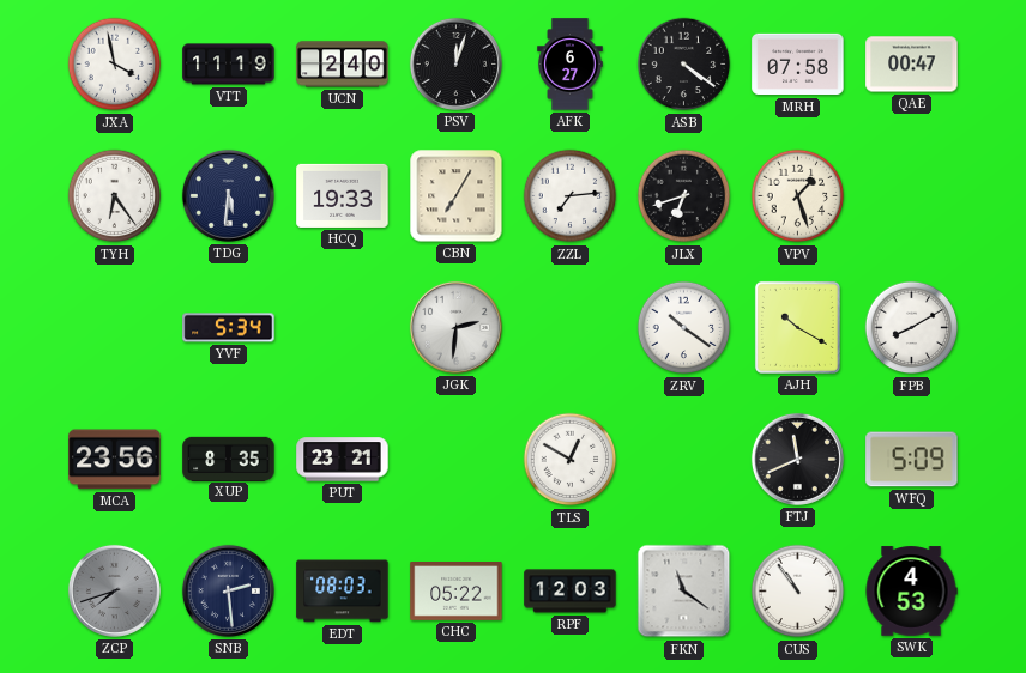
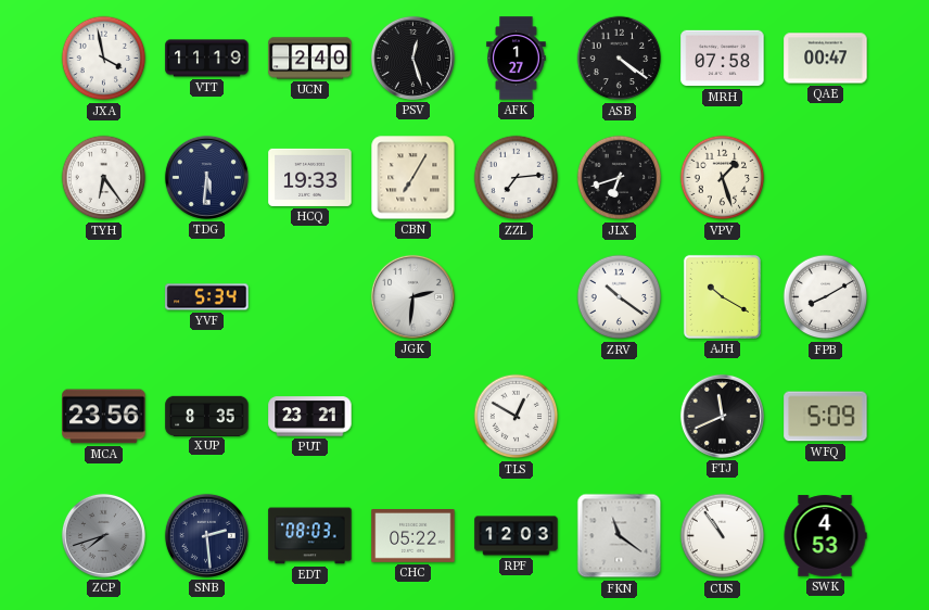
PSV: 12:03 -> 12:27
AFK: 6:27 -> 1:27
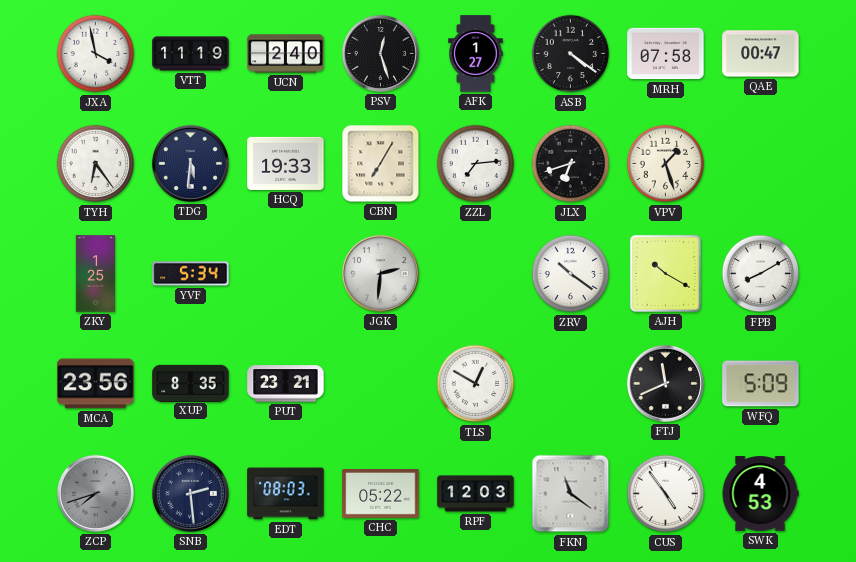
ZKY: none -> 1:25
CUS: 10:54 -> 4:54
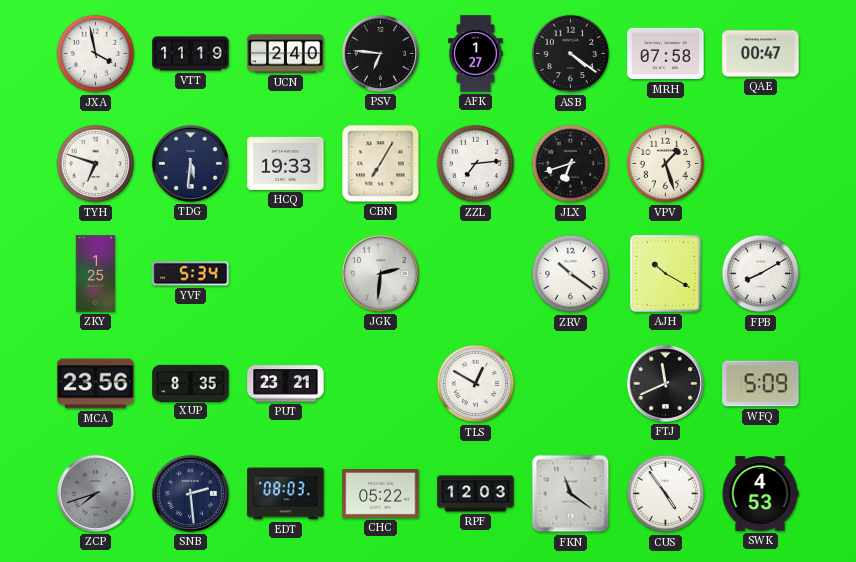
PSV: 12:27 -> 6:46
TYH: 6:24 -> 6:48
